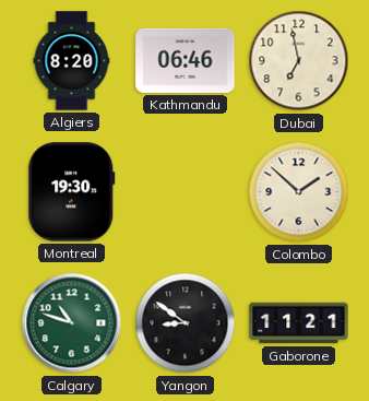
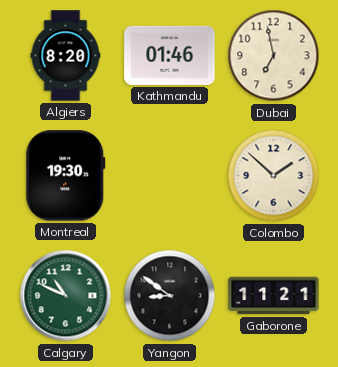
Kathmandu: 06:46 -> 01:46
Calgary: 10:48 -> 10:49
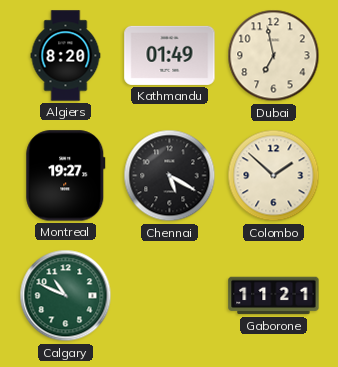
Kathmandu: 01:46 -> 01:49
Montreal: 19:30 -> 19:27
Chennai: none -> 5:20
Yangon: 8:51 -> none
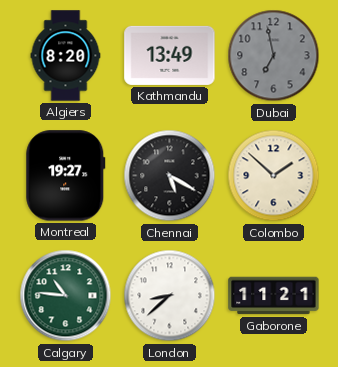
Kathmandu: 01:49 -> 13:49
Dubai dial: cream -> grey
Calgary: 10:49 -> 10:46
London: none -> 8:38
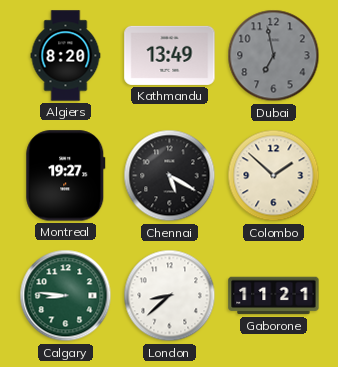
Calgary: 10:46 -> 8:46
